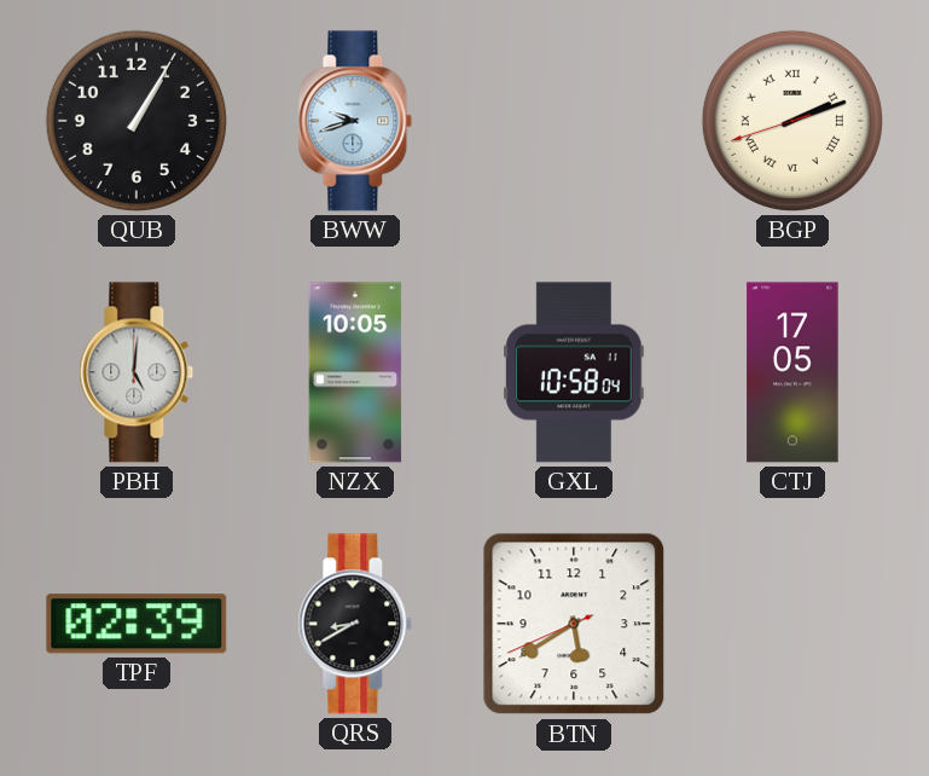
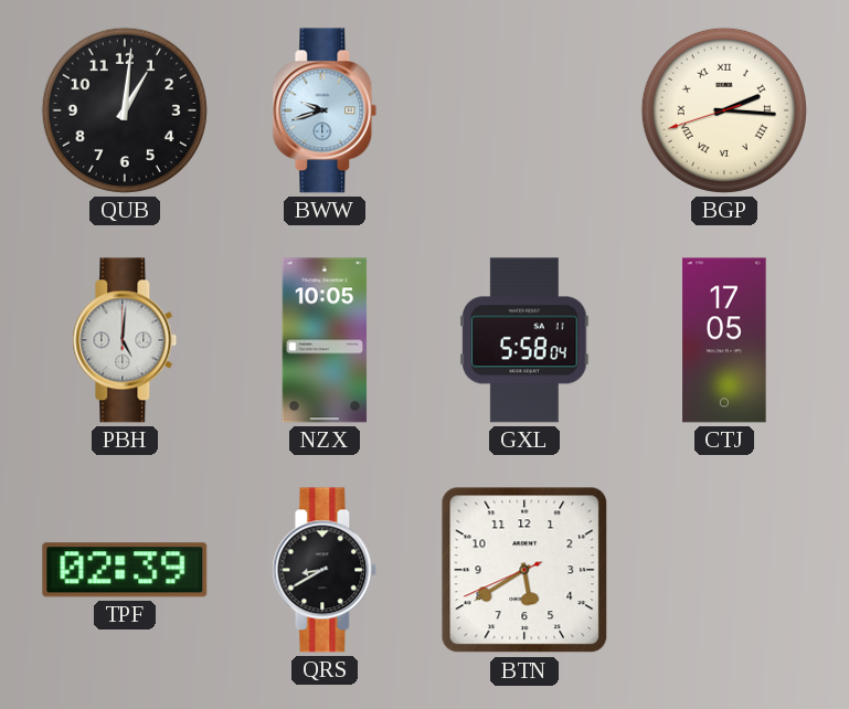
QUB: 1:05 -> 1:01
BGP: 2:11 -> 2:15
GXL: 10:58 -> 5:58
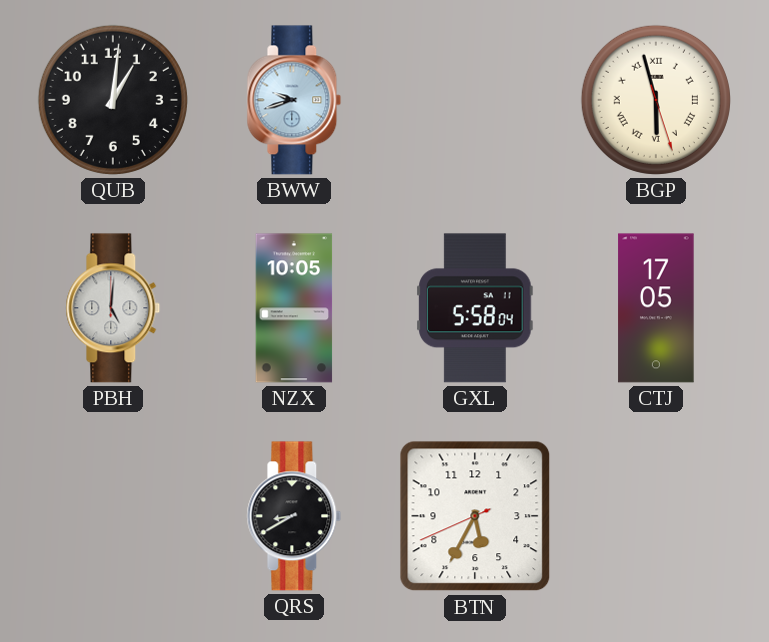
BGP: 2:15 -> 5:57
TPF: 02:39 -> none
BTN: 5:39 -> 5:34
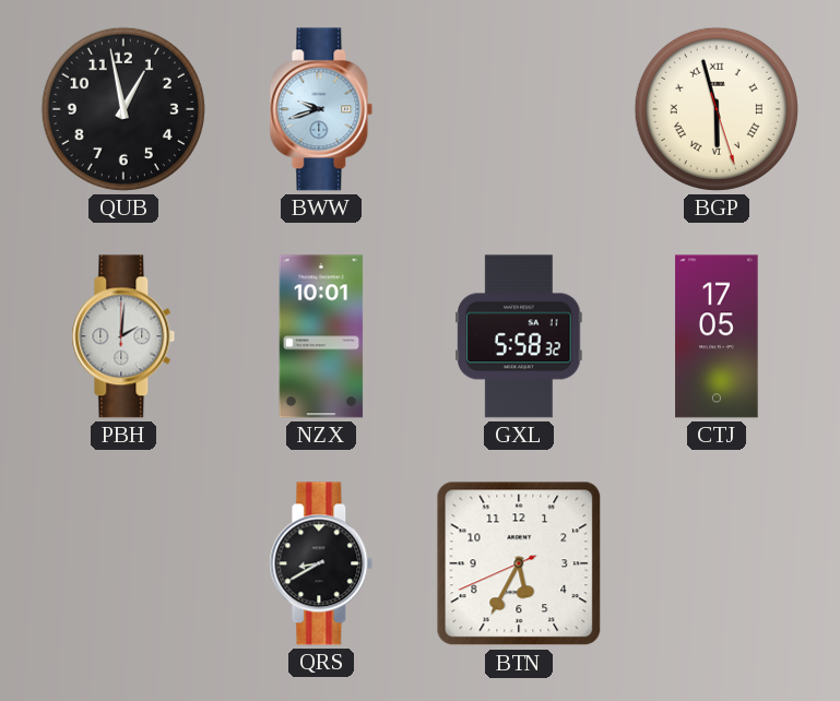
QUB: 1:01 -> 12:58
PBH: 5:01 -> 2:01
NZX: 10:05 -> 10:01
GXL: 5:58:04 -> 5:58:32
